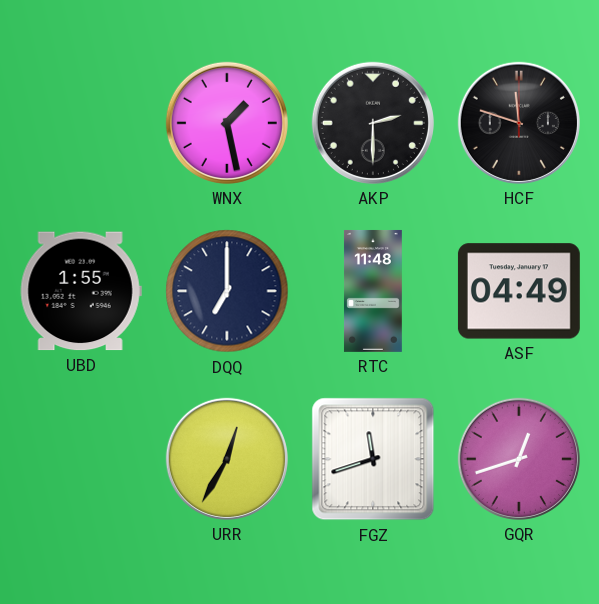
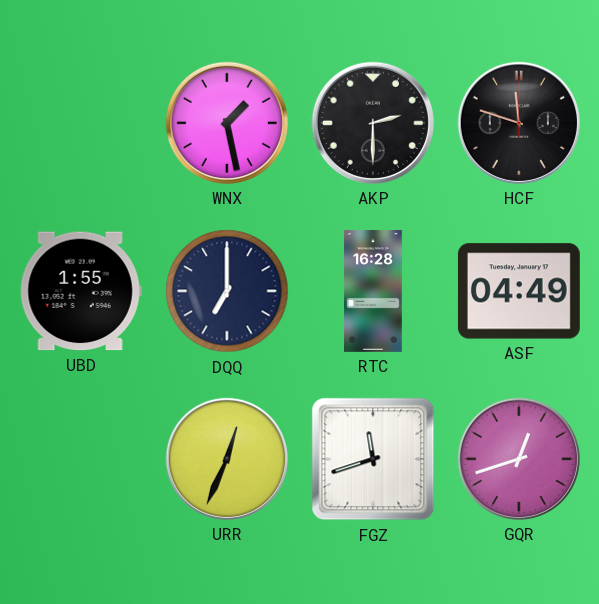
RTC: 11:48 -> 16:28
URR: 12:35 -> 12:34
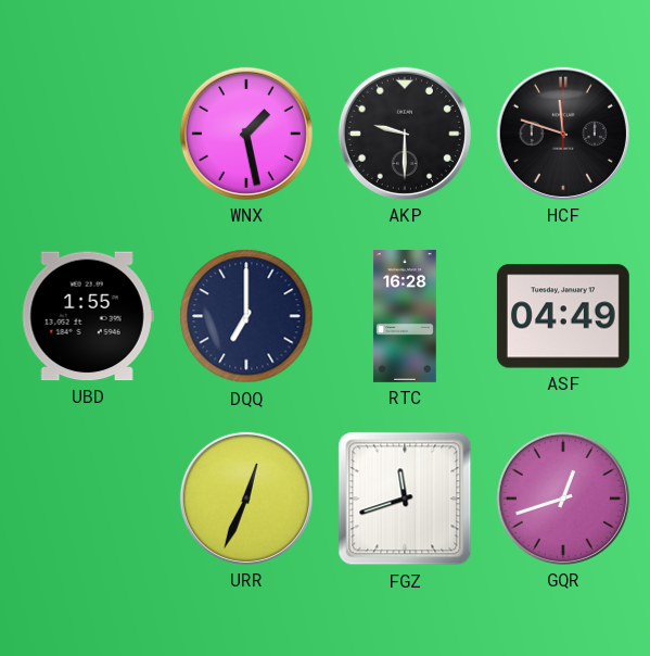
AKP: 2:30 -> 9:30
